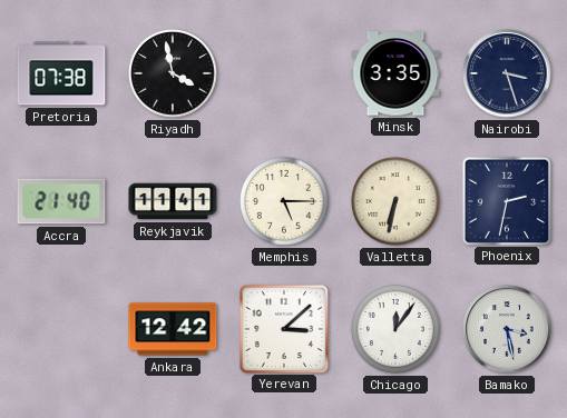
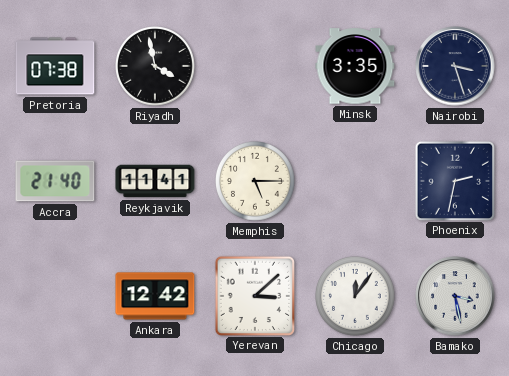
Valletta: 6:32 -> none
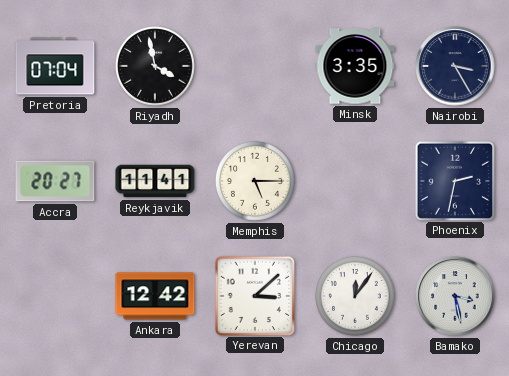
Pretoria: 07:38 -> 07:04
Nairobi: 3:27 -> 3:25
Accra: 21:40 -> 20:27
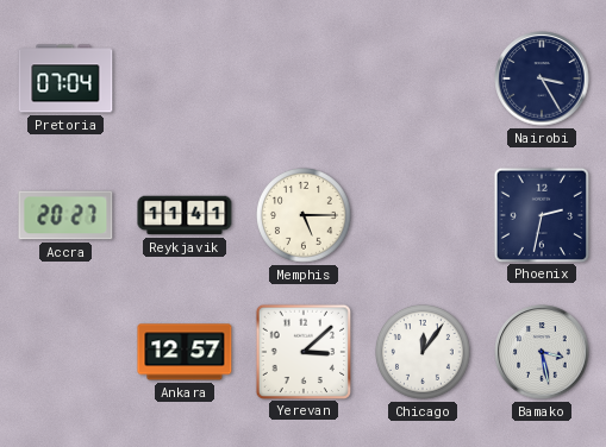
Riyadh: 3:58 -> none
Minsk: 3:35 -> none
Ankara: 12:42 -> 12:57
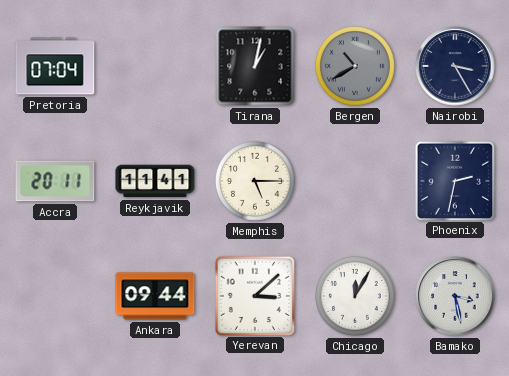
Tirana: none -> 1:02
Bergen: none -> 10:40
Accra: 20:27 -> 20:11
Ankara: 12:57 -> 09:44
Chicago: 12:06 -> 12:05
